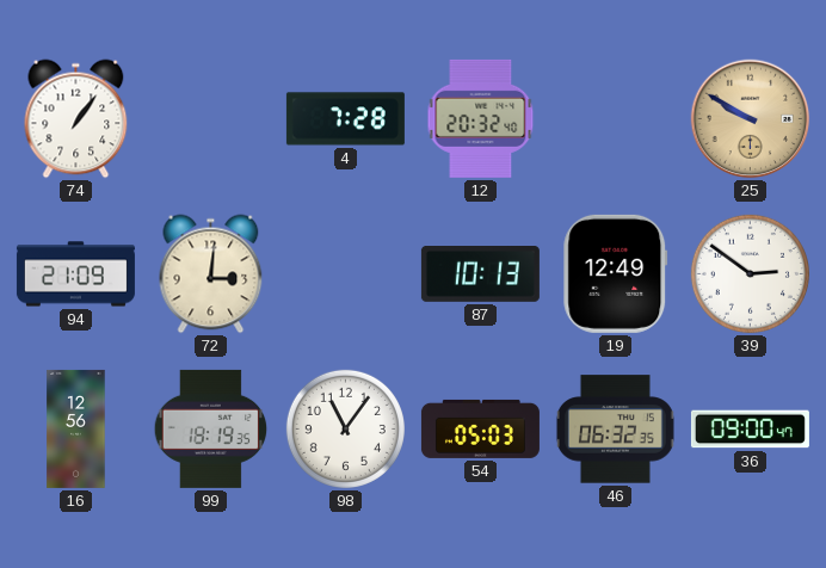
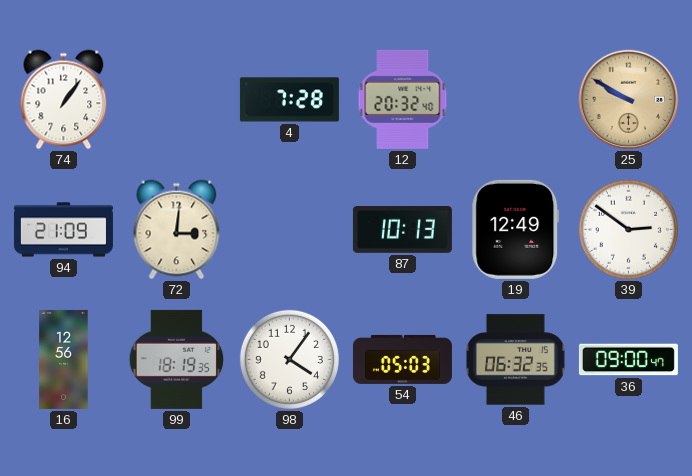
98: 11:06 -> 4:06
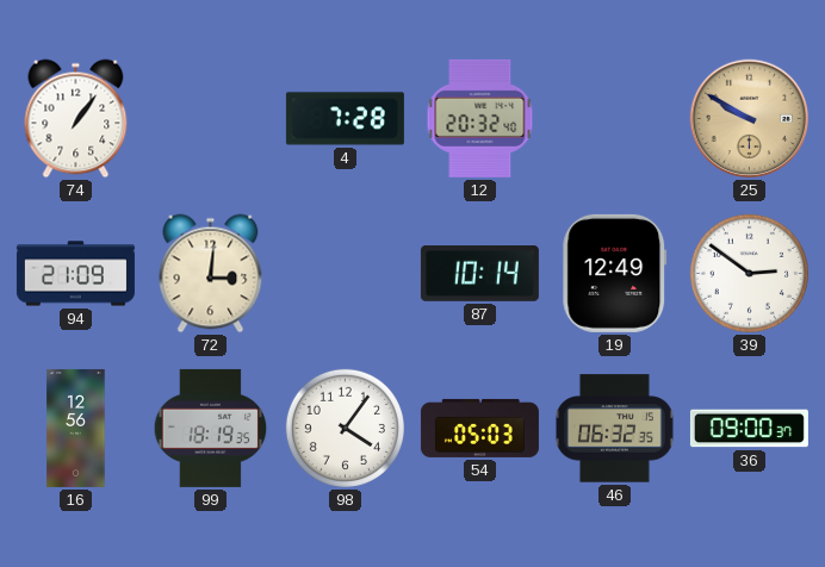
87: 10:13 -> 10:14
36: 09:00:47 -> 09:00:37
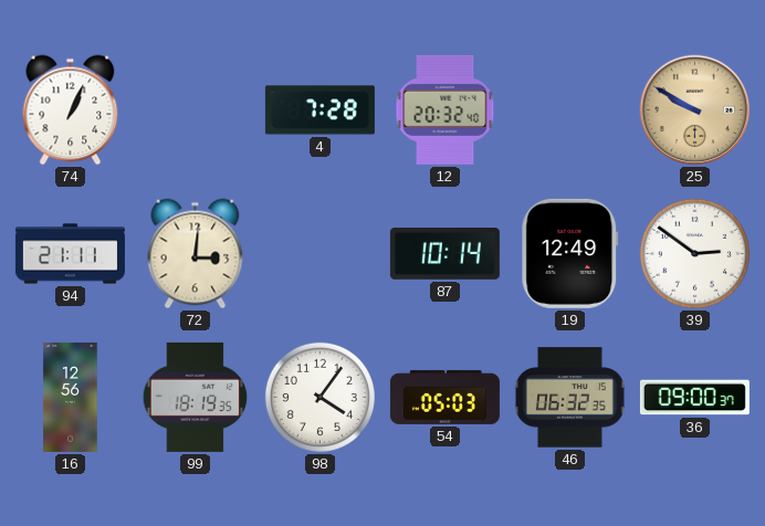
74: 1:06 -> 1:04
94: 21:09 -> 21:11
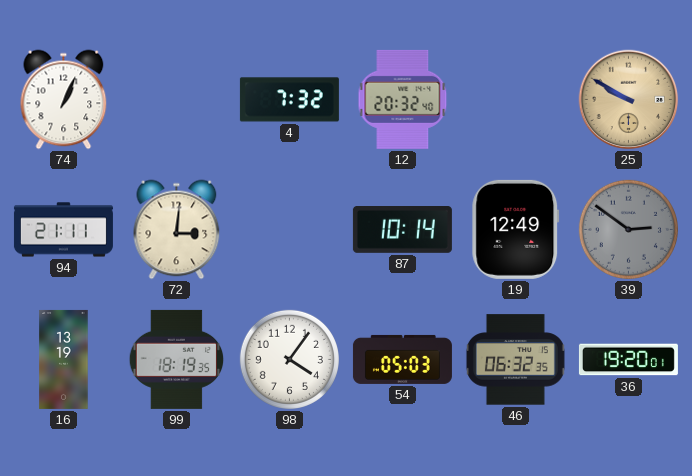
4: 7:28 -> 7:32
39 dial: white -> grey
16: 12:56 -> 13:19
36: 09:00 -> 19:20
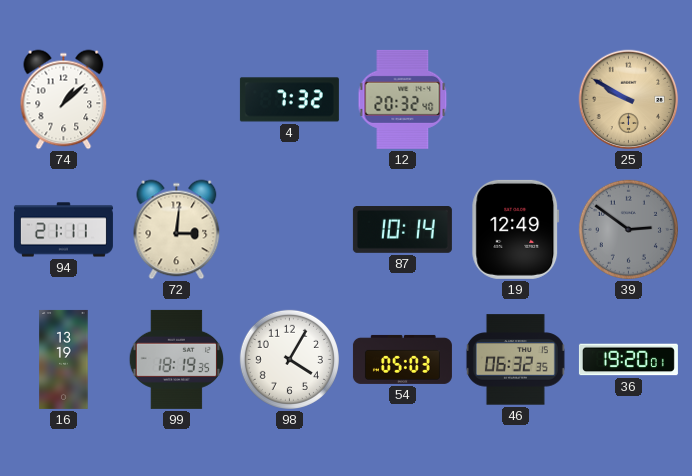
74: 1:04 -> 1:08
98: 4:06 -> 4:05
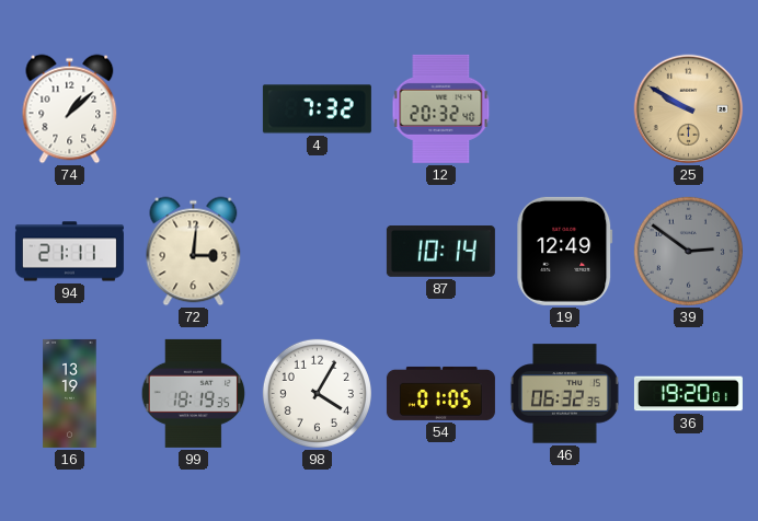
54: 05:03 -> 01:05
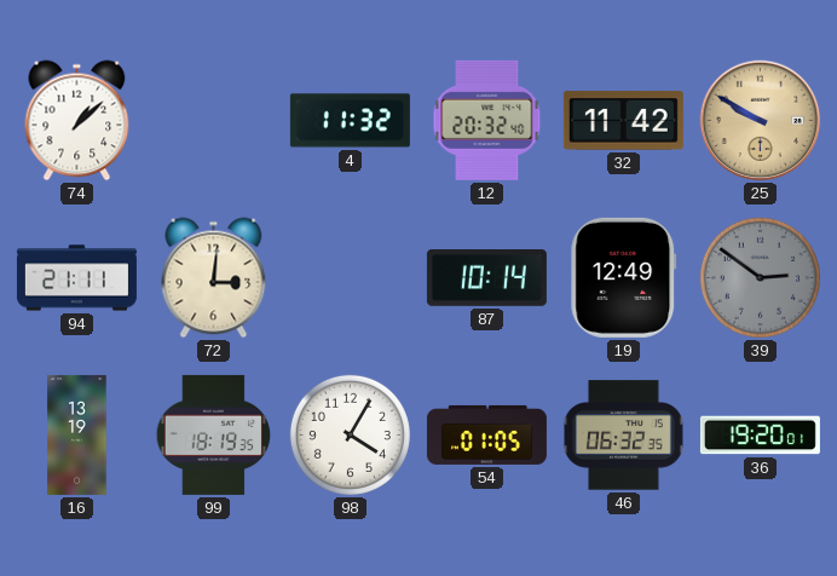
4: 7:32 -> 11:32
32: none -> 11:42
